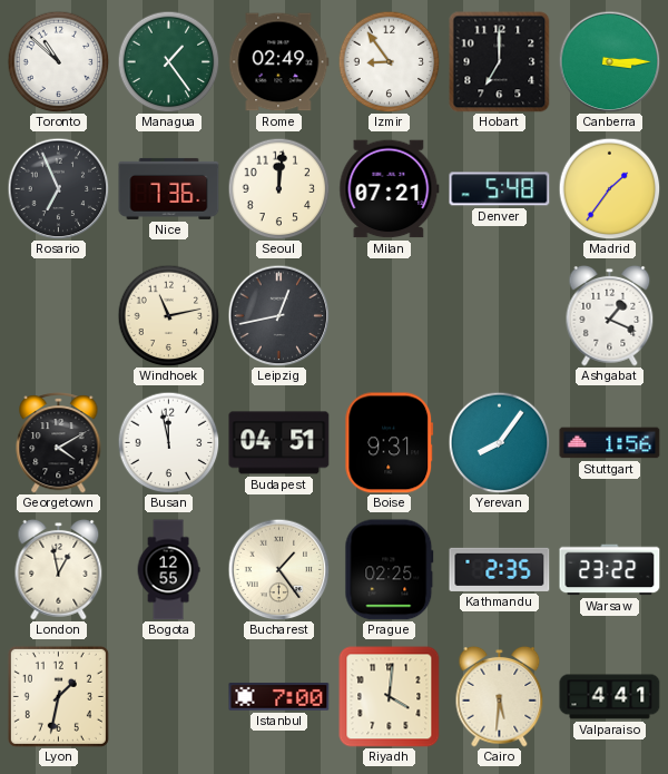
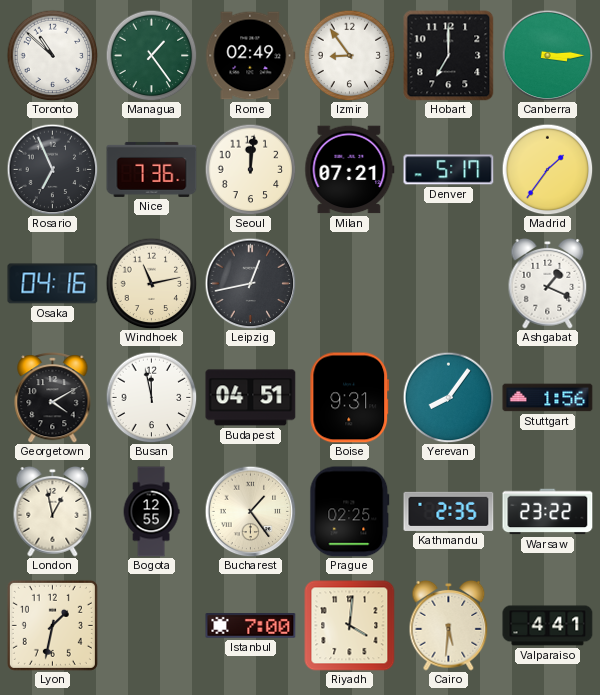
Denver: 5:48 -> 5:17
Osaka: none -> 04:16
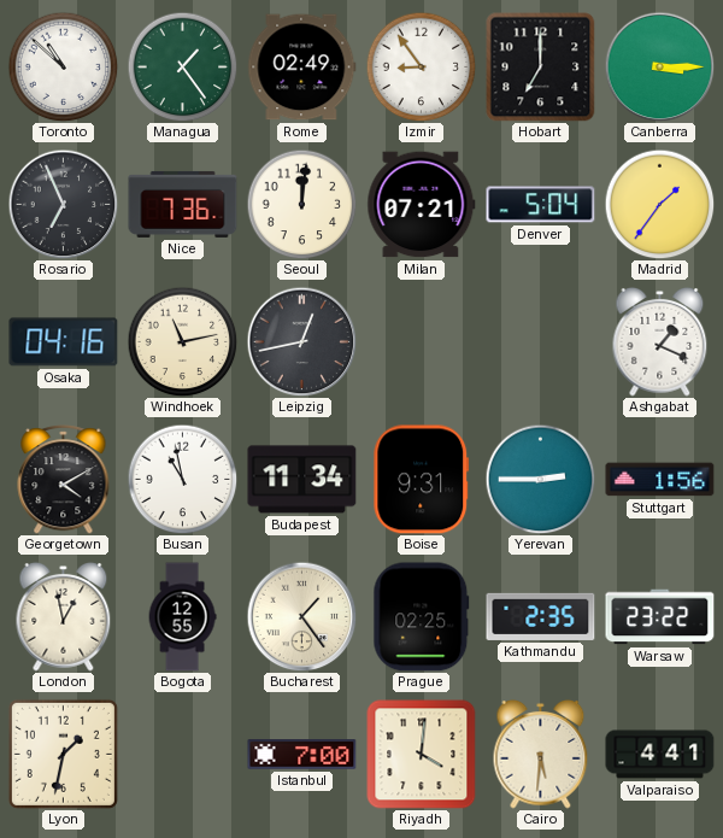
Denver: 5:17 -> 5:04
Busan: 11:58 -> 10:58
Budapest: 04:51 -> 11:34
Yerevan: 8:06 -> 2:45
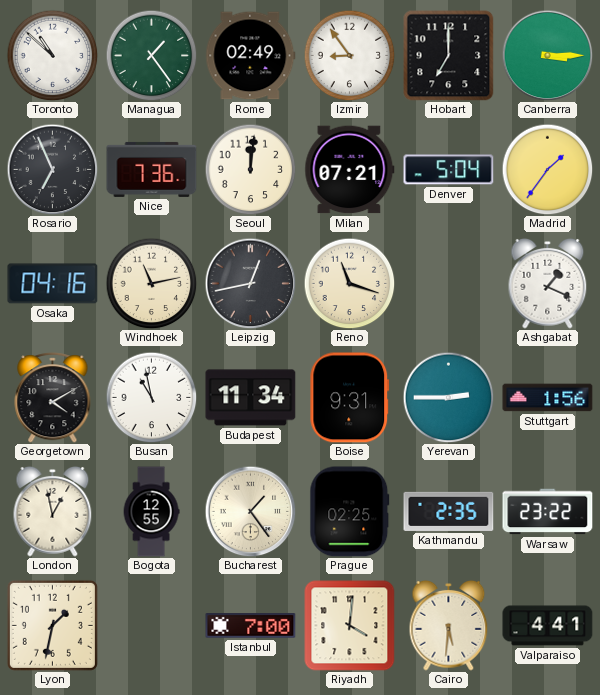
Reno: none -> 11:18
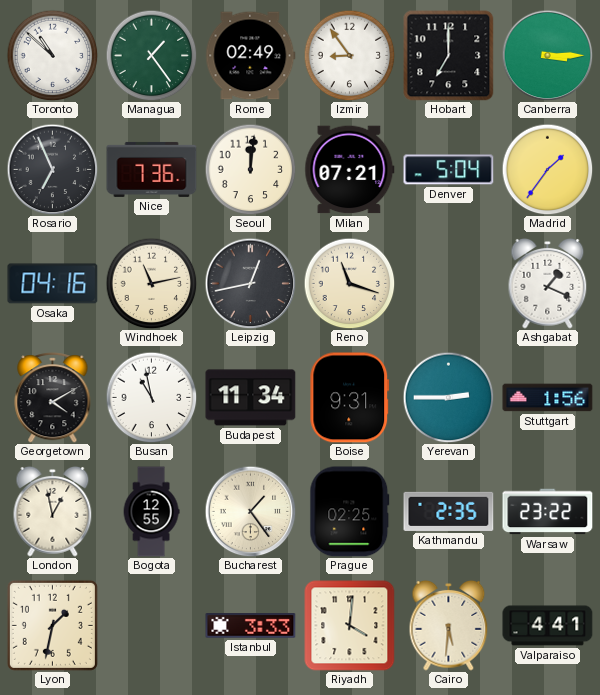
Istanbul: 7:00 -> 3:33
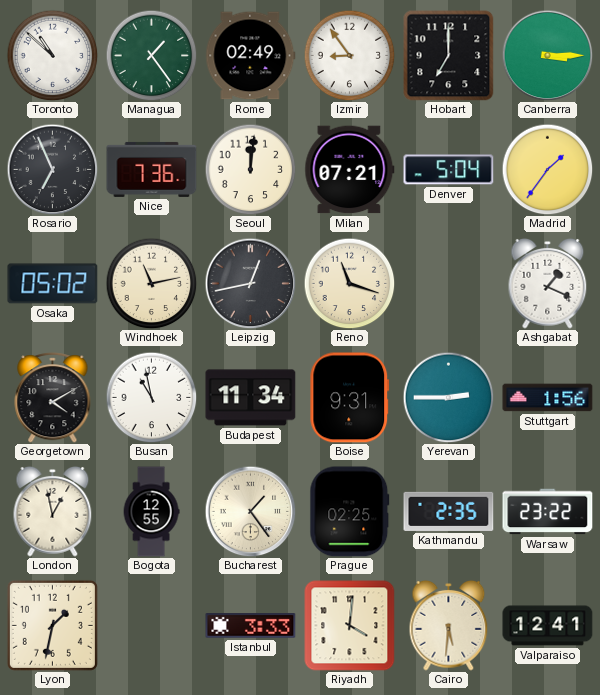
Osaka: 04:16 -> 05:02
Valparaiso: 4:41 -> 12:41
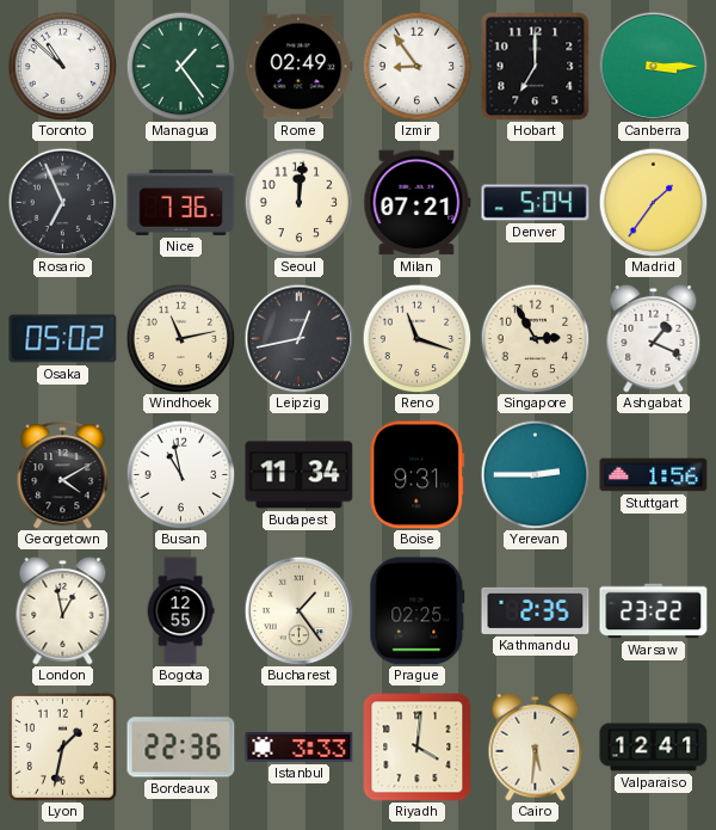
Singapore: none -> 2:55
Bordeaux: none -> 22:36
